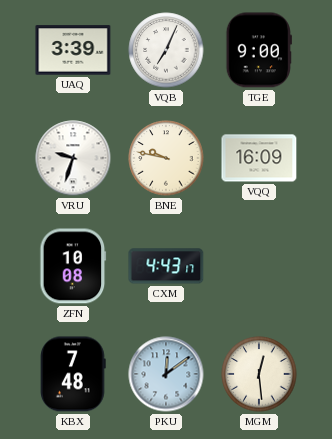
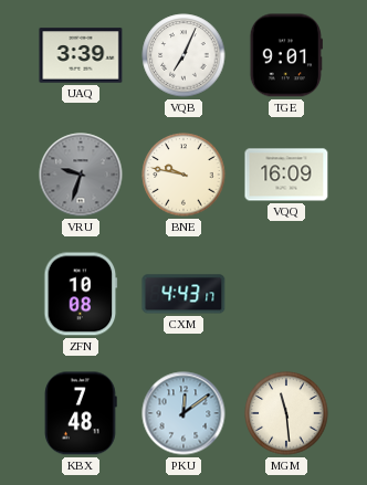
TGE: 9:00 -> 9:01
VRU dial: white -> grey
MGM: 12:29 -> 11:29
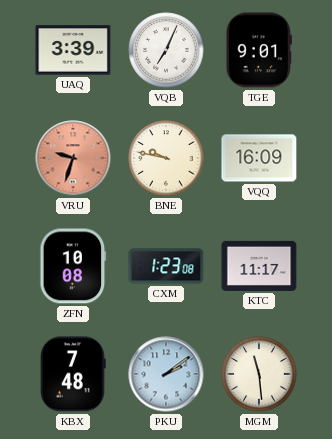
VRU dial: grey -> salmon
CXM: 4:43 -> 1:23
KTC: none -> 11:17
PKU: 12:09 -> 2:09
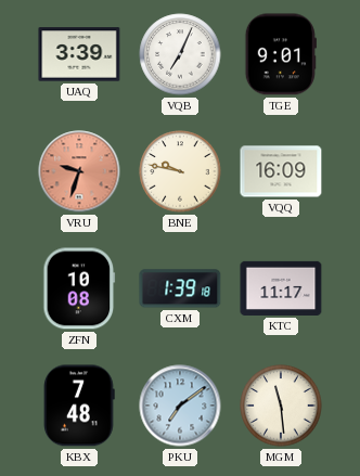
CXM: 1:23 -> 1:39
PKU: 2:09 -> 7:09
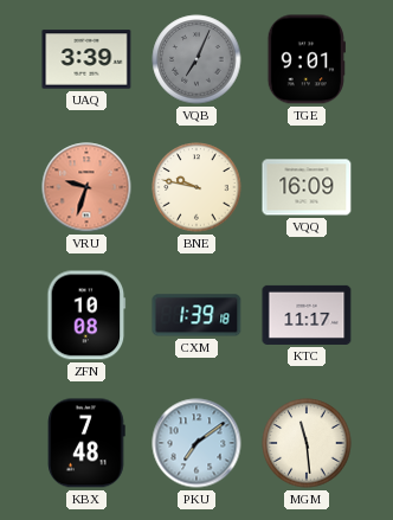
VQB dial: white -> grey
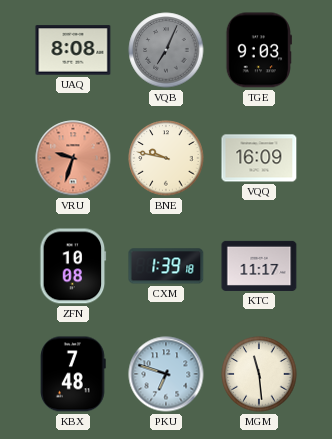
UAQ: 3:39 -> 8:08
TGE: 9:01 -> 9:03
PKU: 7:09 -> 6:48
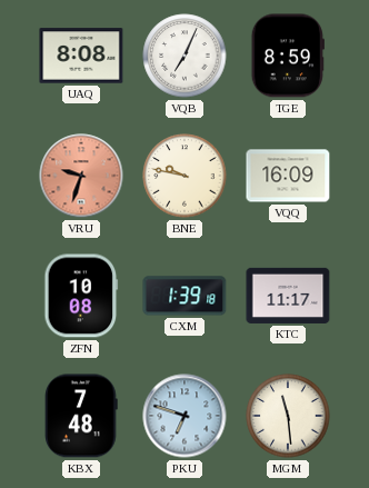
VQB dial: grey -> white
TGE: 9:03 -> 8:59
